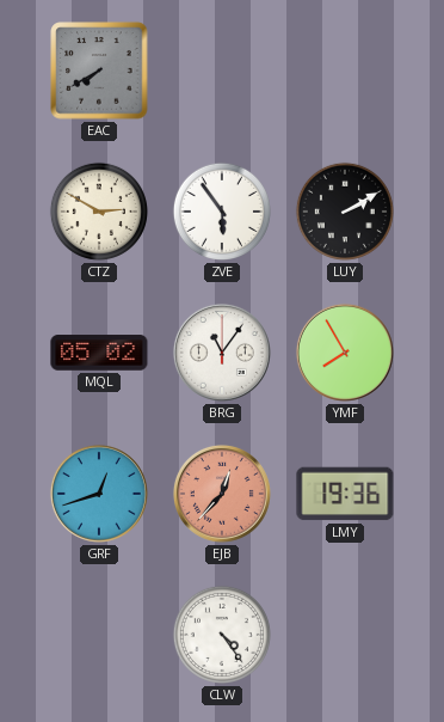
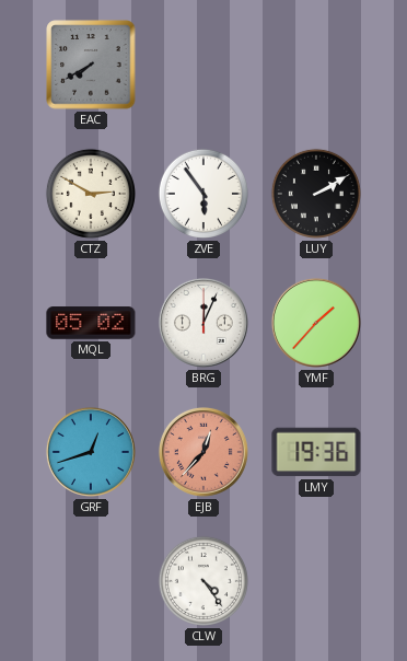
BRG: 11:06 -> 12:04
YMF: 7:55 -> 1:37
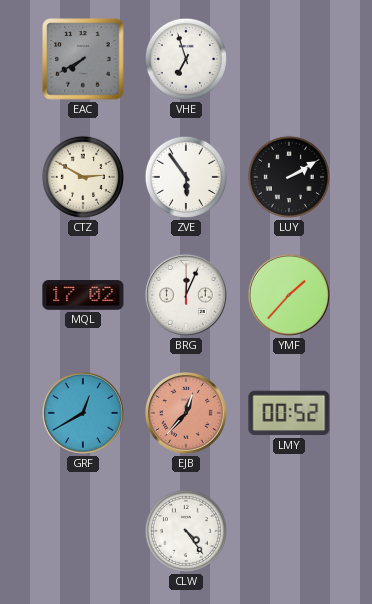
VHE: none -> 6:57
MQL: 05:02 -> 17:02
GRF: 12:42 -> 12:40
LMY: 19:36 -> 00:52
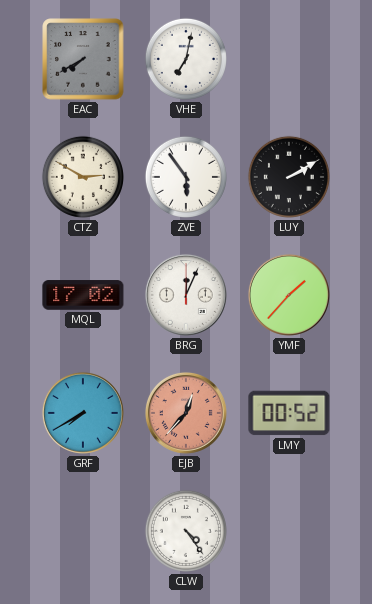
VHE: 6:57 -> 7:02
GRF: 12:40 -> 7:40
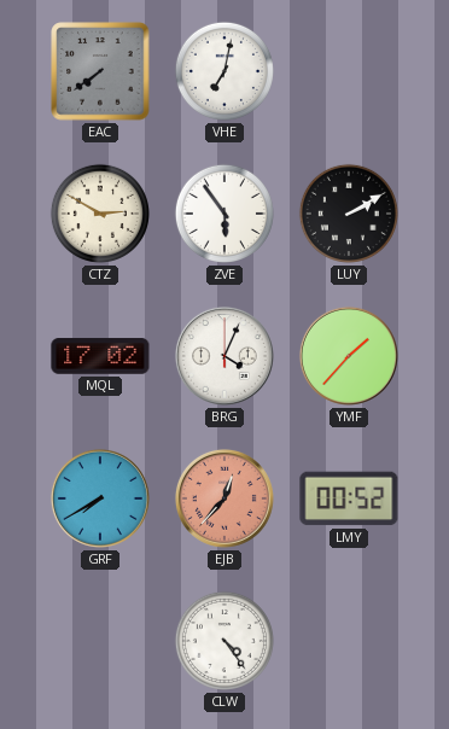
EAC: 7:40 -> 7:39
BRG: 12:04 -> 4:04
